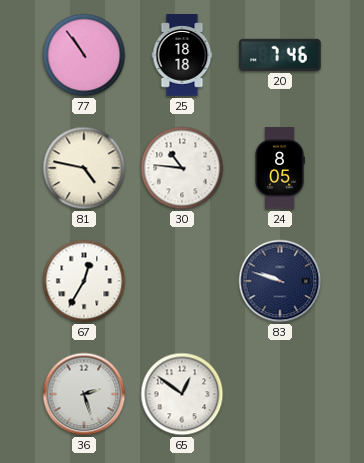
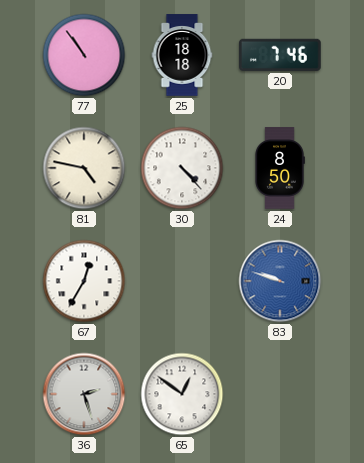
30: 10:46 -> 4:23
24: 8:05 -> 8:50
83 dial: navy -> blue
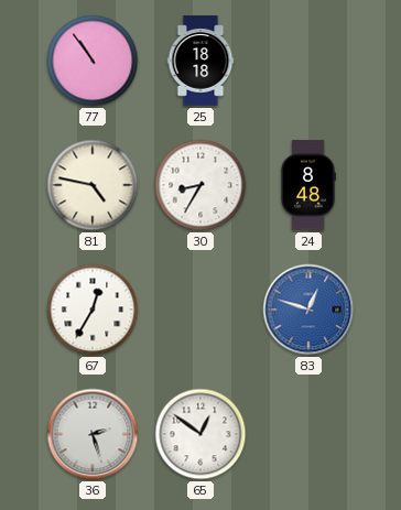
20: 7:46 -> none
30: 4:23 -> 8:35
24: 8:50 -> 8:48
83: 9:48 -> 12:48
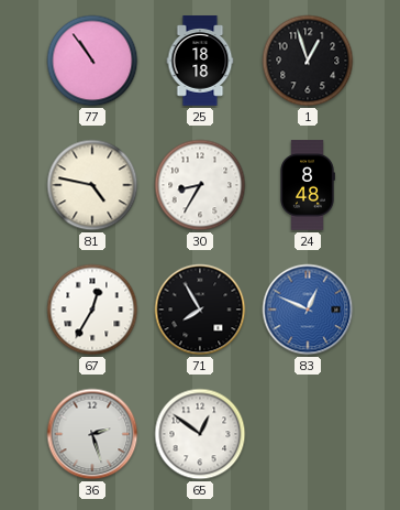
1: none -> 12:57
71: none -> 7:55
83: 12:48 -> 12:49
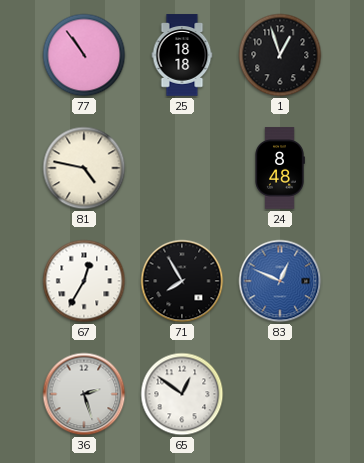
30: 8:35 -> none
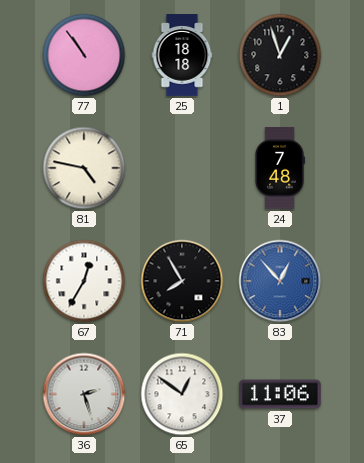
24: 8:48 -> 7:48
83: 12:49 -> 12:53
37: none -> 11:06
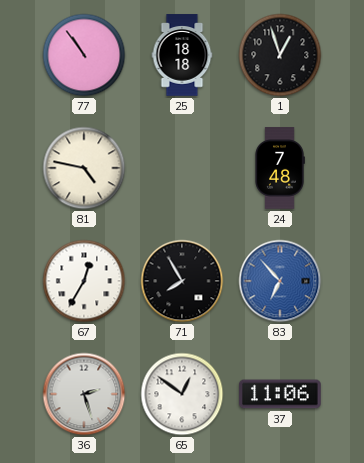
83: 12:53 -> 6:53
